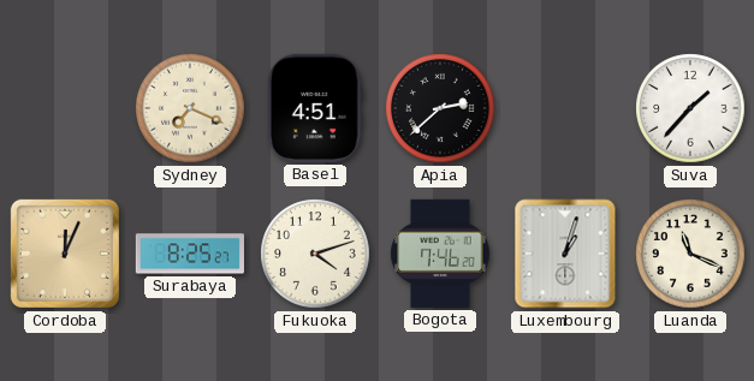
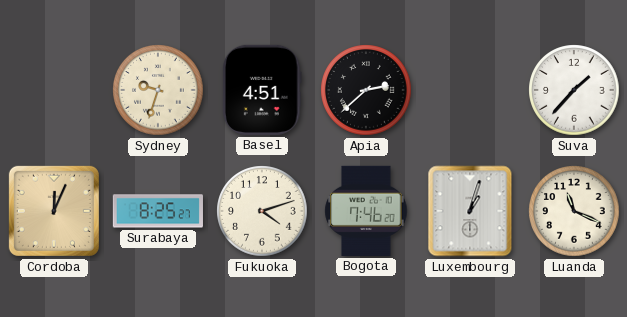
Sydney: 7:19 -> 9:33
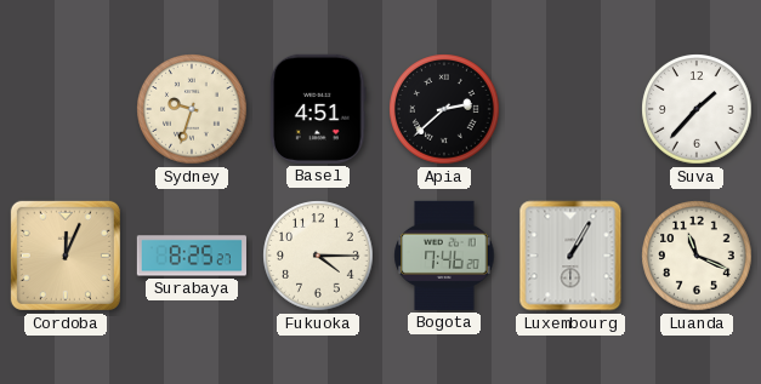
Fukuoka: 4:12 -> 4:15
Luxembourg: 1:03 -> 1:05
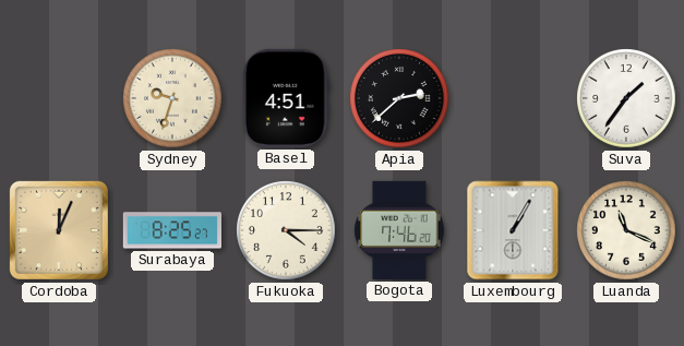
Suva: 1:37 -> 1:36
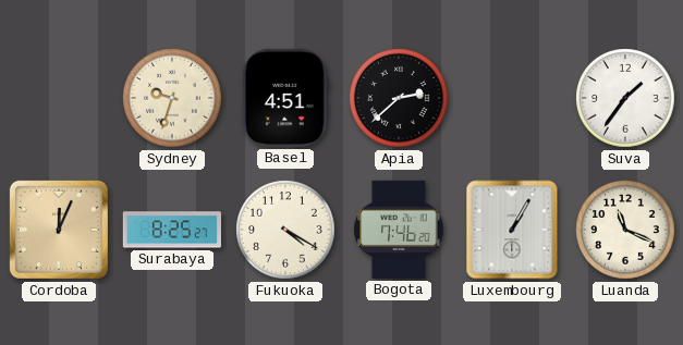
Fukuoka: 4:15 -> 4:20
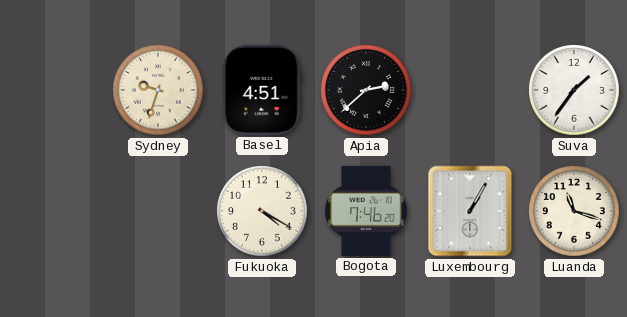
Cordoba: 12:04 -> none
Surabaya: 8:25 -> none
Luanda: 11:19 -> 11:18
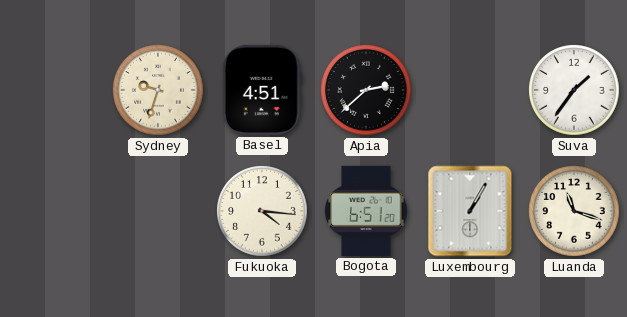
Fukuoka: 4:20 -> 4:16
Bogota: 7:46 -> 6:51
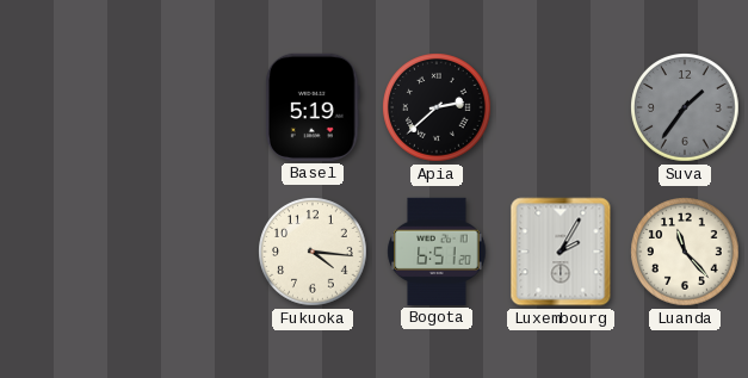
Sydney: 9:33 -> none
Basel: 4:51 -> 5:19
Suva dial: white -> grey
Luxembourg: 1:05 -> 2:05
Luanda: 11:18 -> 11:23
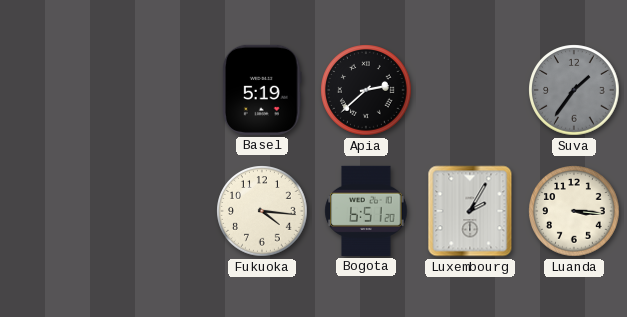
Luanda: 11:23 -> 3:16
